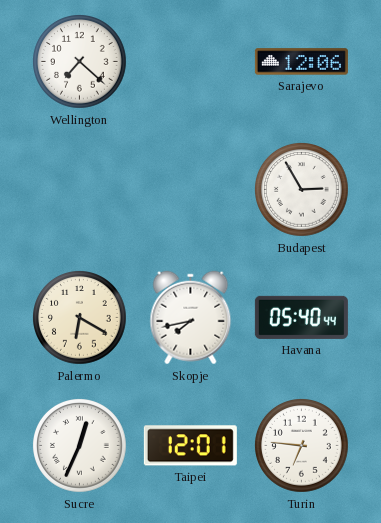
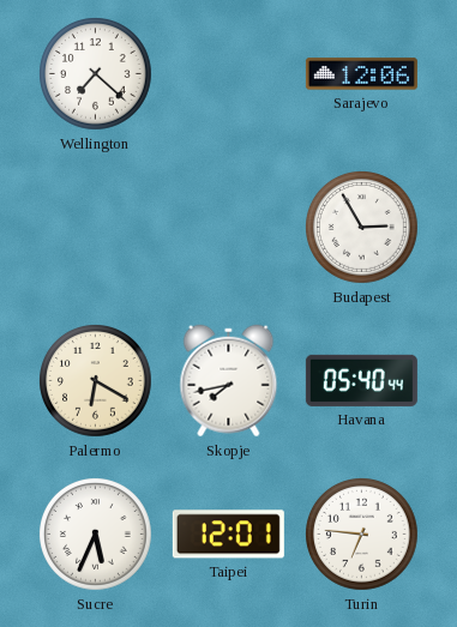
Sucre: 12:34 -> 5:34
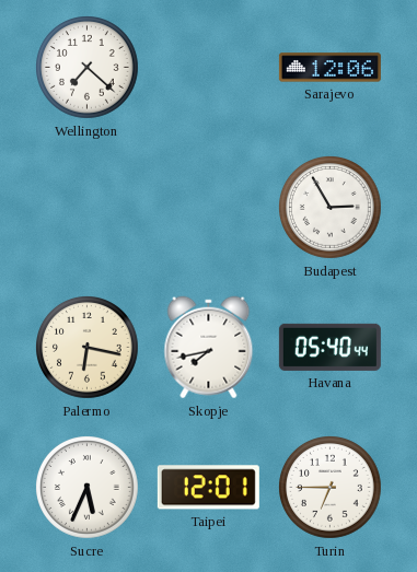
Palermo: 6:20 -> 6:17
Turin: 6:46 -> 6:45
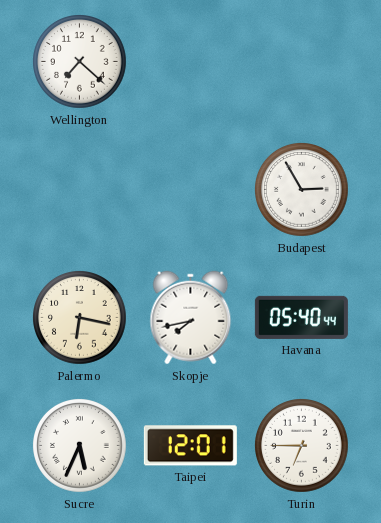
Sarajevo: 12:06 -> none
